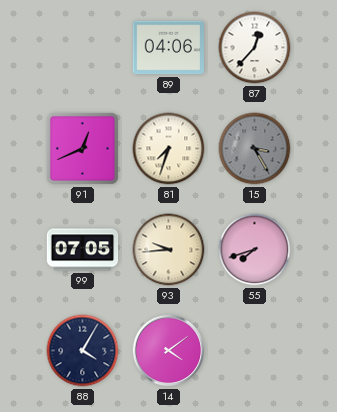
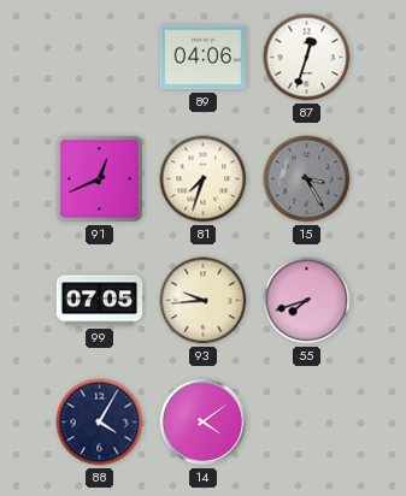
87: 12:37 -> 12:33
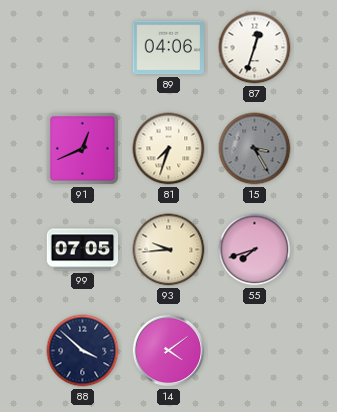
88: 4:05 -> 3:52
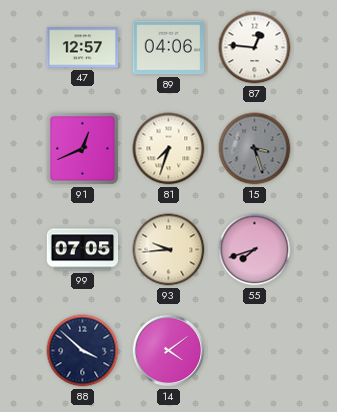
47: none -> 12:57
87: 12:33 -> 12:46
15: 3:25 -> 3:27
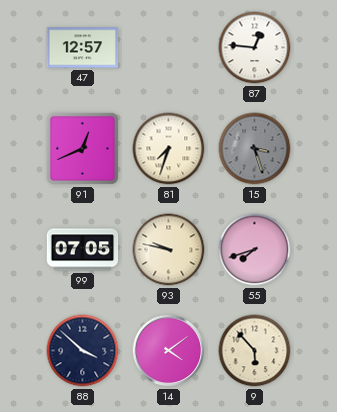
89: 04:06 -> none
93: 9:44 -> 9:47
9: none -> 5:53
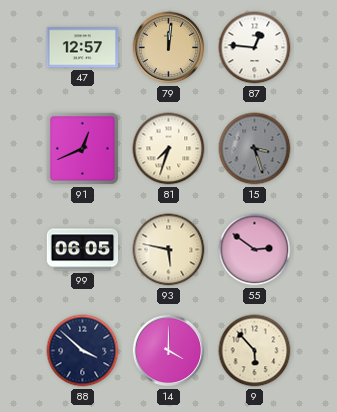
79: none -> 12:01
99: 07:05 -> 06:05
93: 9:47 -> 5:47
55: 7:42 -> 2:51
14: 4:09 -> 4:00
